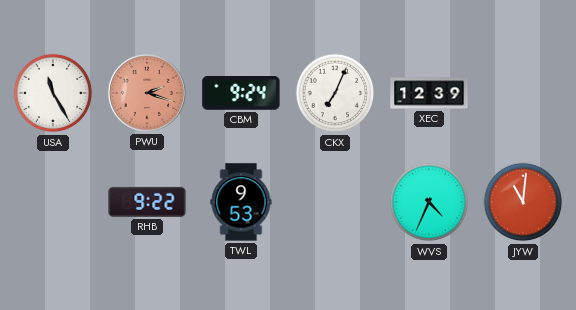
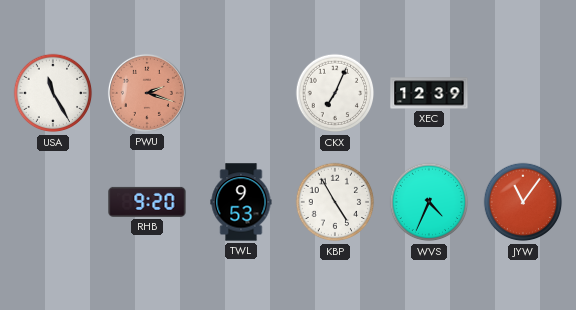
CBM: 9:24 -> none
RHB: 9:22 -> 9:20
KBP: none -> 4:55
JYW: 11:01 -> 11:06
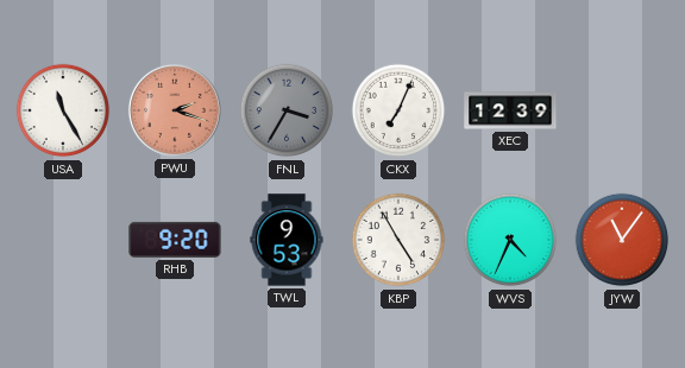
FNL: none -> 3:35
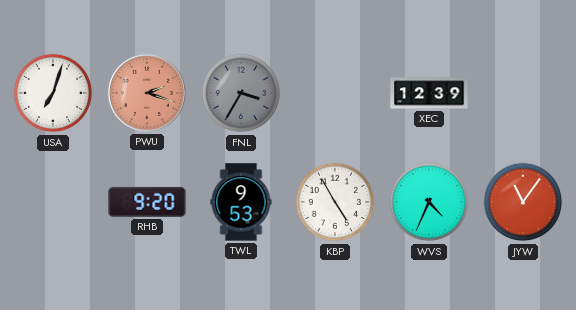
USA: 11:25 -> 7:03
CKX: 7:04 -> none
